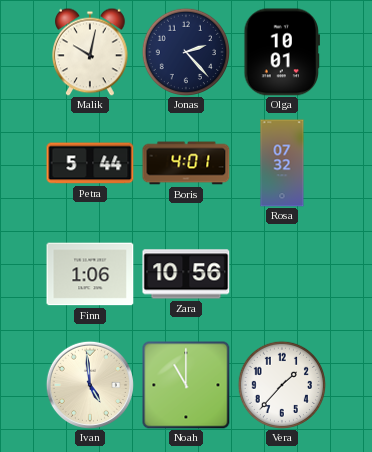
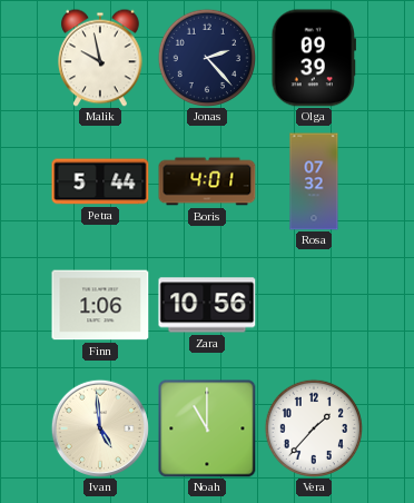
Malik: 10:02 -> 9:58
Olga: 10:01 -> 09:39
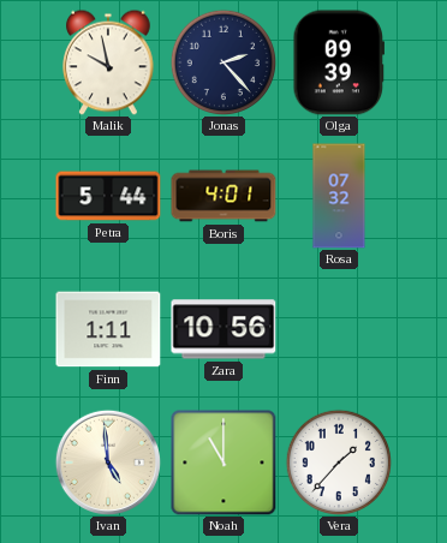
Finn: 1:06 -> 1:11
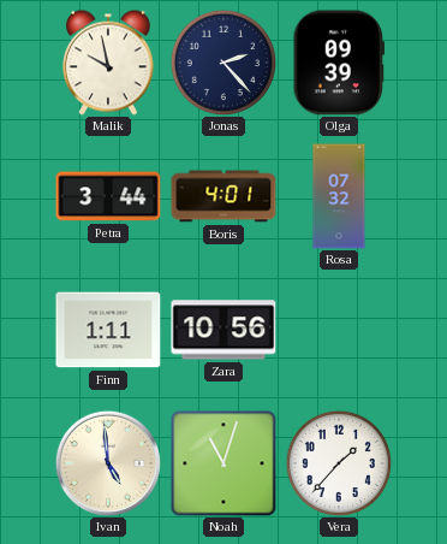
Petra: 5:44 -> 3:44
Noah: 11:00 -> 11:03
